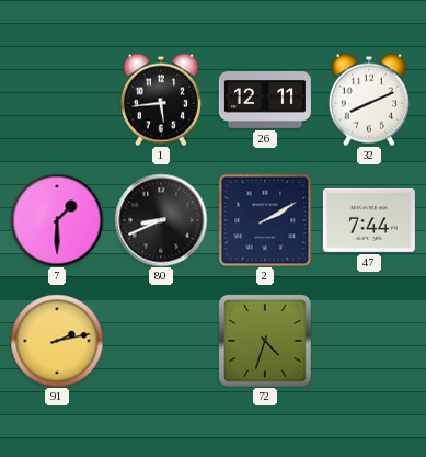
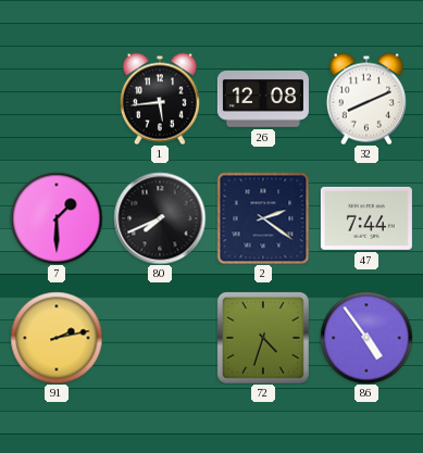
26: 12:11 -> 12:08
80: 8:41 -> 7:41
2: 2:10 -> 2:21
86: none -> 4:54
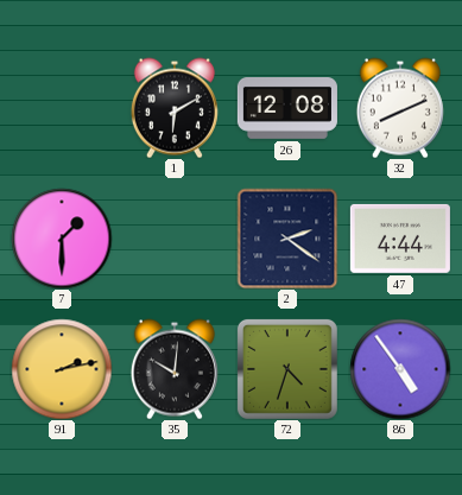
1: 5:44 -> 6:10
80: 7:41 -> none
47: 7:44 -> 4:44
35: none -> 10:01
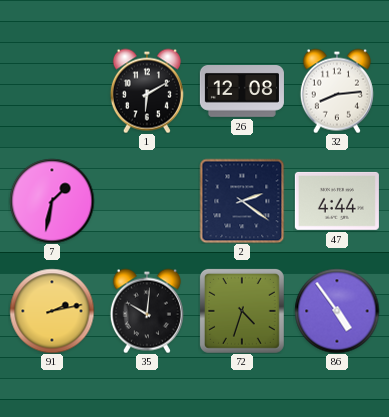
32: 8:11 -> 8:14
7: 1:30 -> 1:32
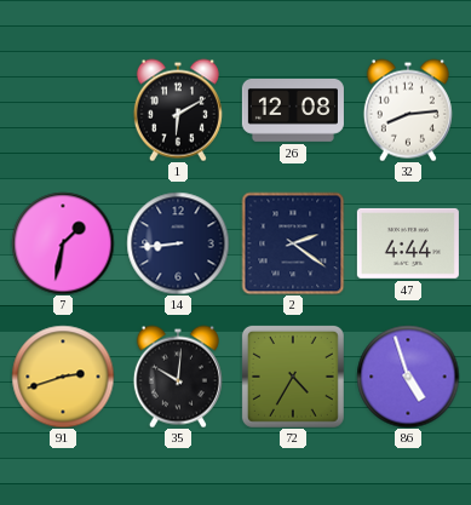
14: none -> 8:44
91: 2:13 -> 2:42
72: 4:33 -> 4:35
86: 4:54 -> 4:57
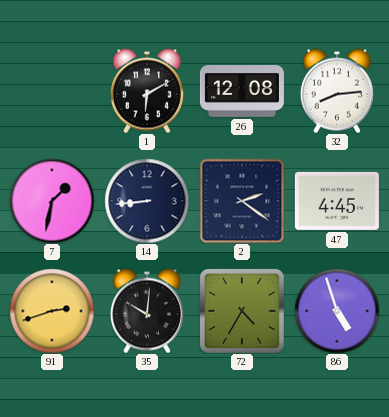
47: 4:44 -> 4:45
